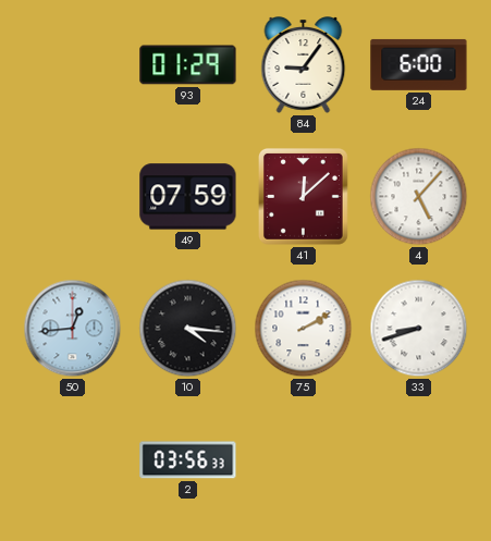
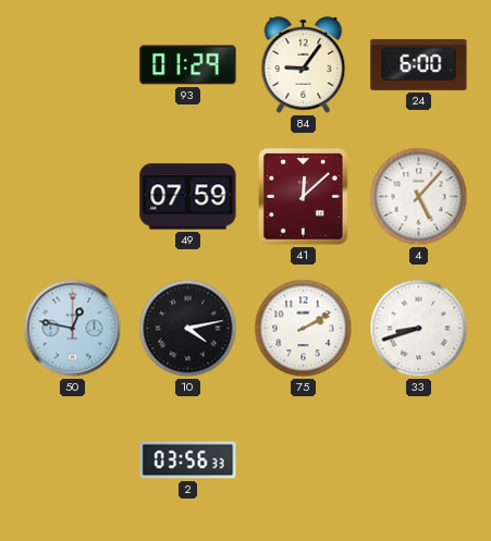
50: 12:44 -> 12:47
10: 4:16 -> 4:13
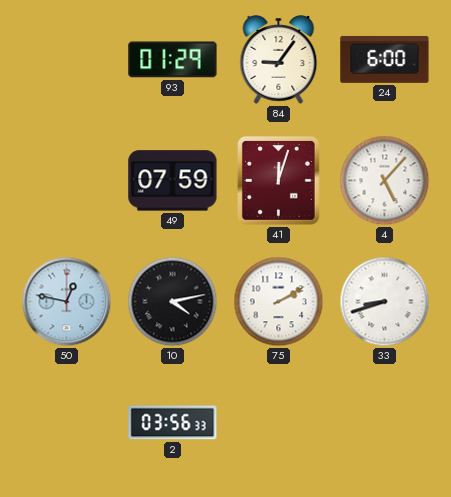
41: 12:08 -> 12:03
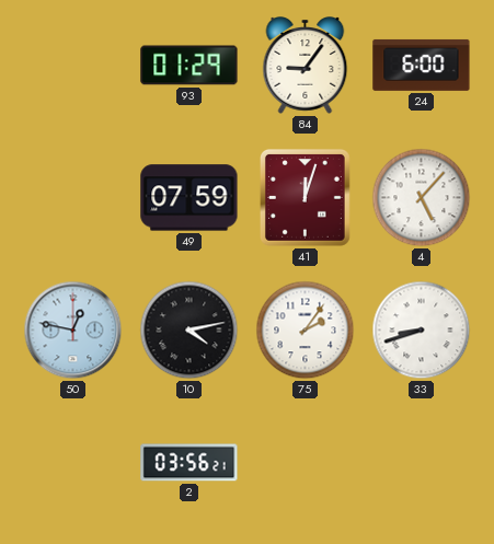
75: 2:10 -> 2:06
2: 03:56:33 -> 03:56:21
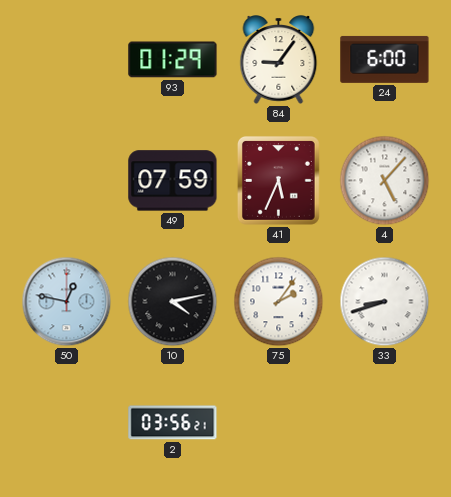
41: 12:03 -> 5:34
